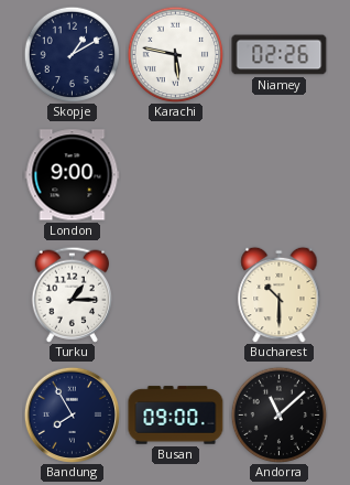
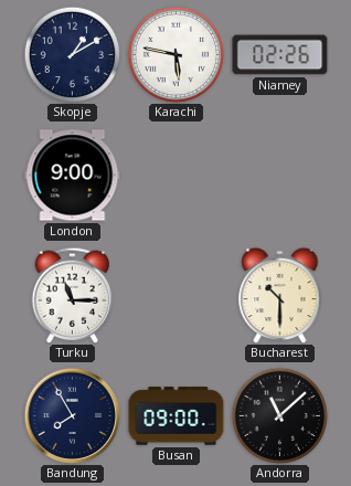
Turku: 1:15 -> 11:15
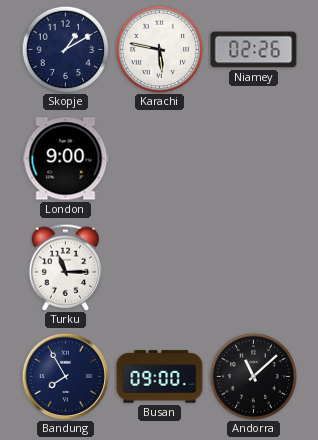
Bucharest: 10:30 -> none
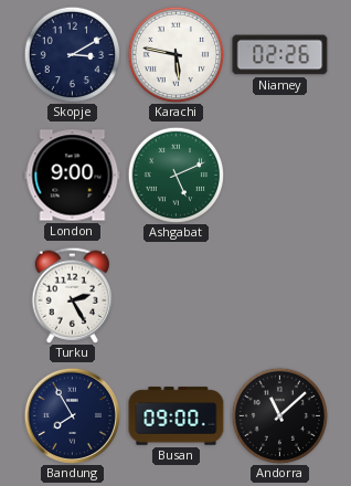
Skopje: 1:10 -> 3:10
Ashgabat: none -> 5:11
Turku: 11:15 -> 2:25
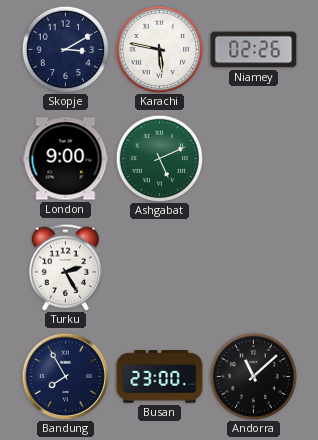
Busan: 09:00 -> 23:00
